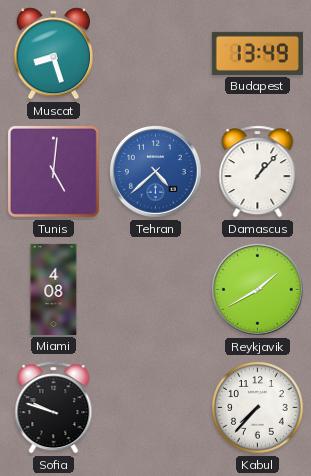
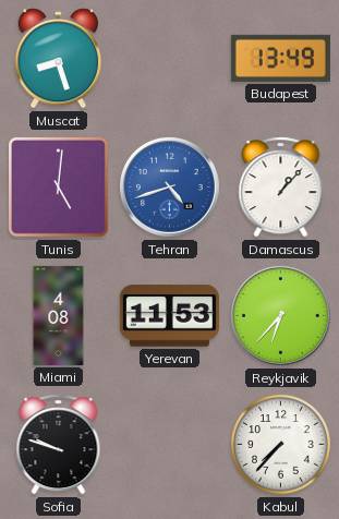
Tehran: 4:38 -> 4:42
Yerevan: none -> 11:53
Reykjavik: 1:40 -> 6:37
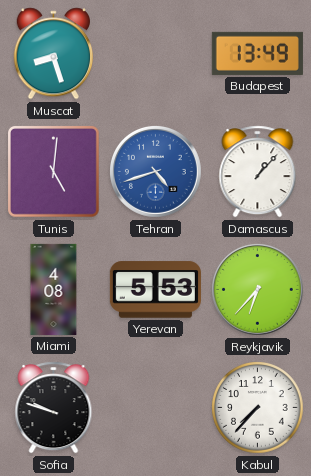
Yerevan: 11:53 -> 5:53
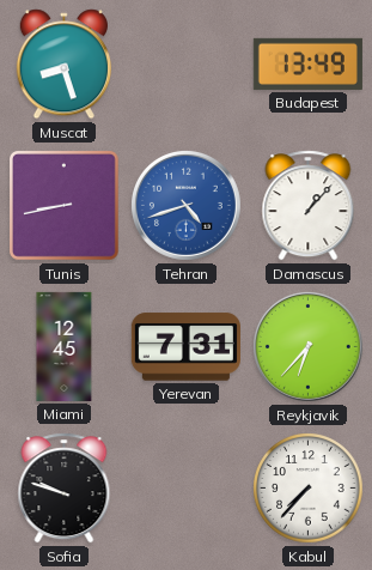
Tunis: 5:01 -> 8:43
Miami: 4:08 -> 12:45
Yerevan: 5:53 -> 7:31
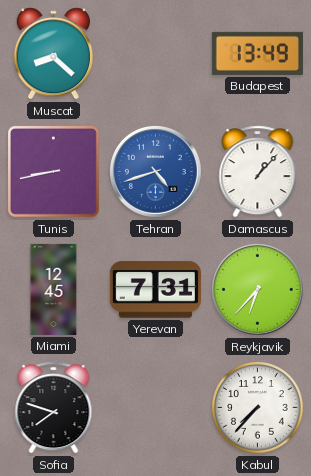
Muscat: 8:27 -> 8:22
Sofia: 9:48 -> 7:48
